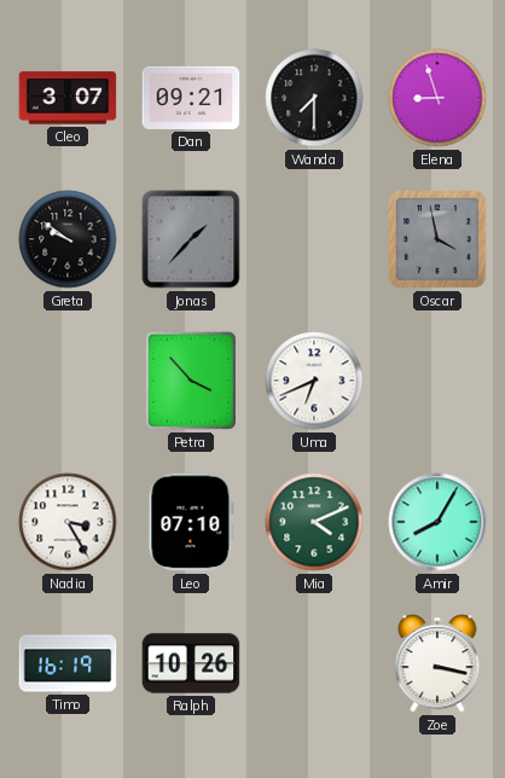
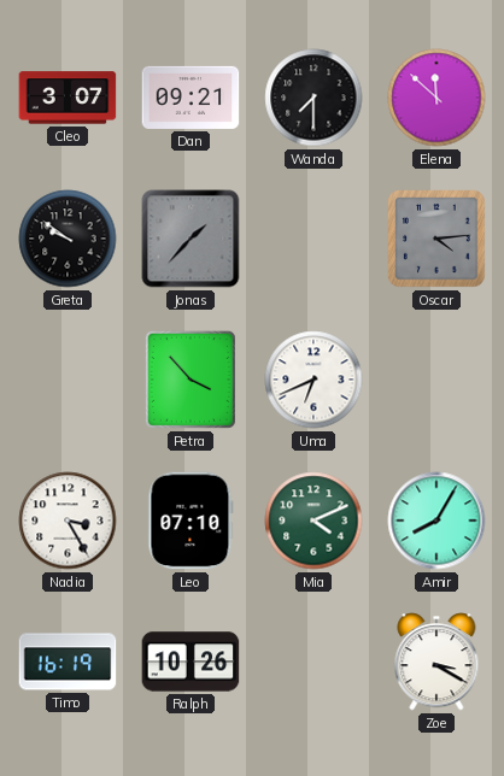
Elena: 8:57 -> 11:52
Oscar: 3:58 -> 4:14
Zoe: 3:17 -> 3:20
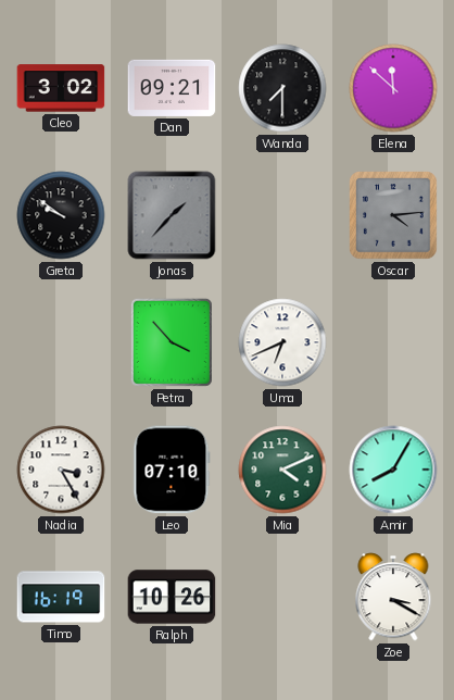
Cleo: 3:07 -> 3:02
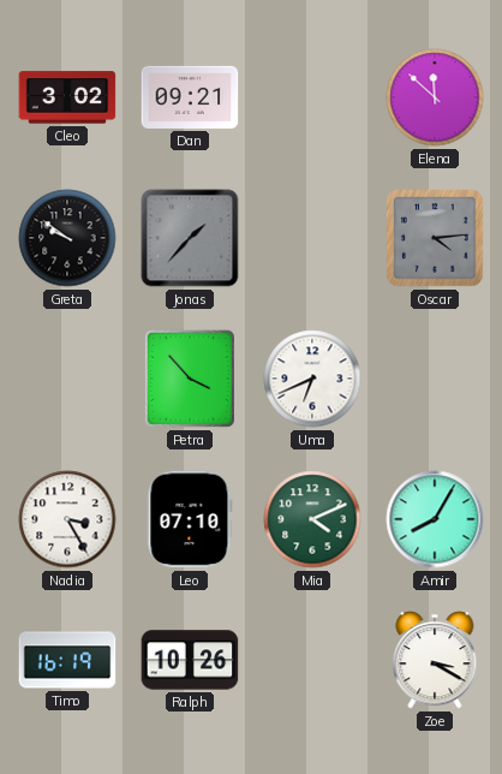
Wanda: 7:30 -> none
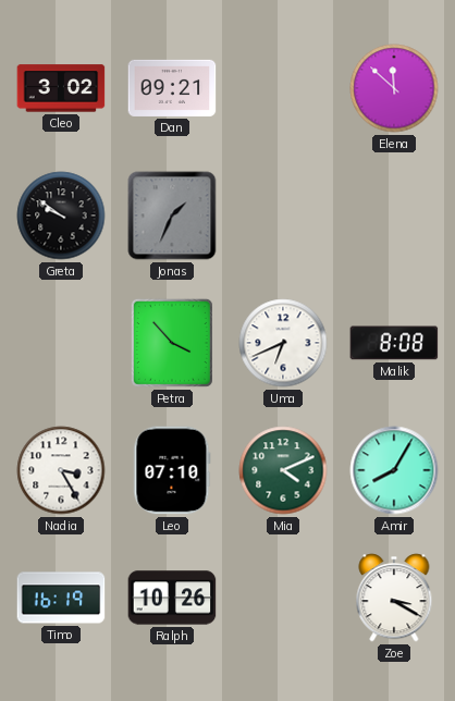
Jonas: 1:37 -> 1:34
Oscar: 4:14 -> none
Malik: none -> 8:08
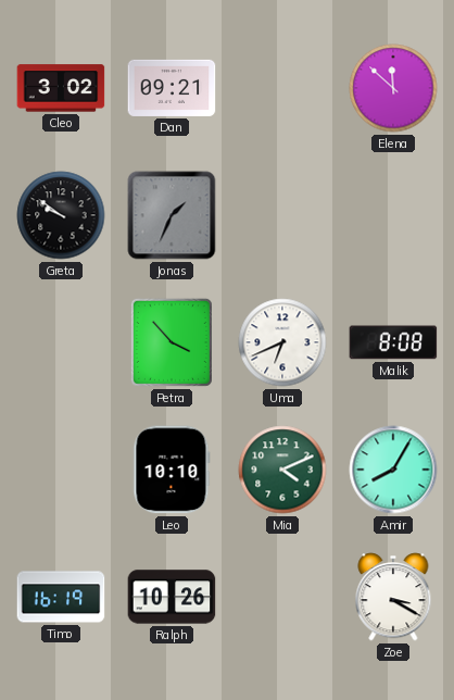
Nadia: 3:25 -> none
Leo: 07:10 -> 10:10
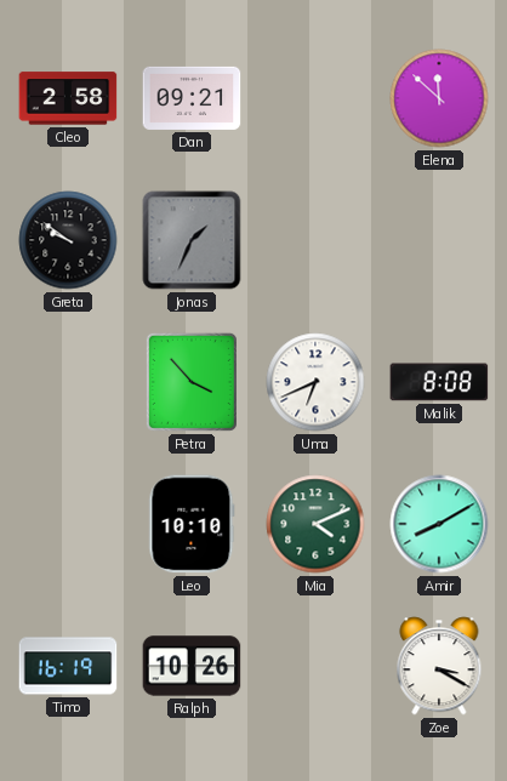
Cleo: 3:02 -> 2:58
Amir: 8:05 -> 8:10
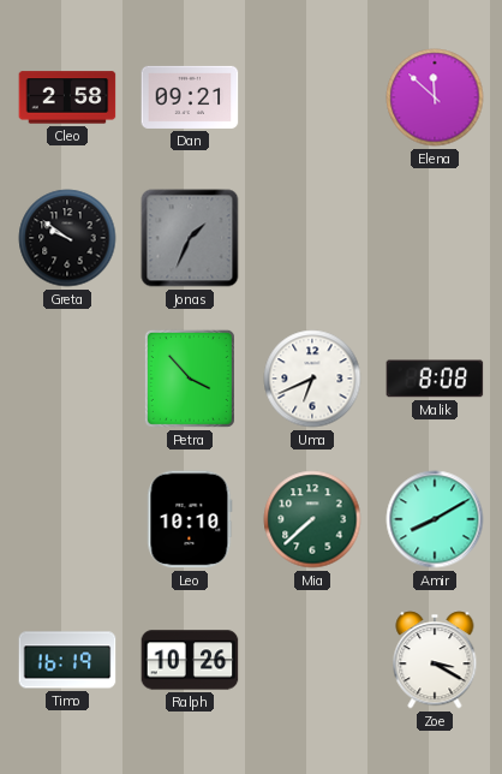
Mia: 4:11 -> 7:38
